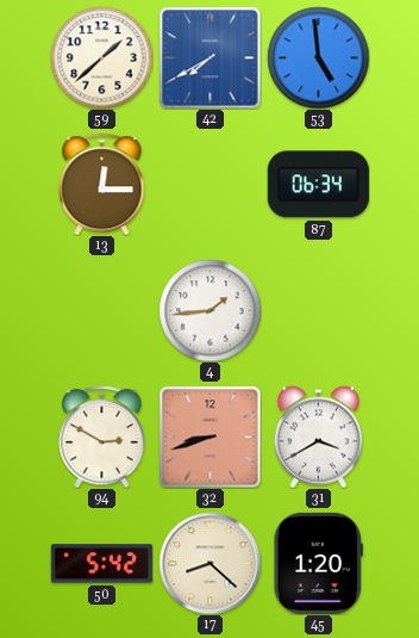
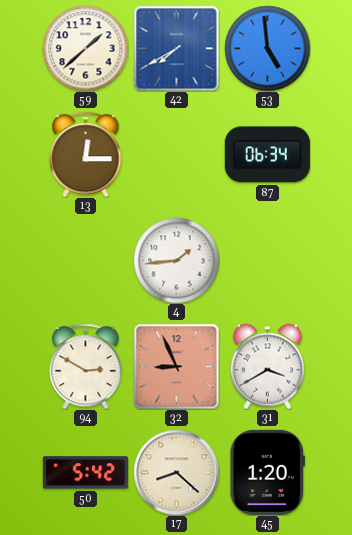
32: 8:42 -> 8:56
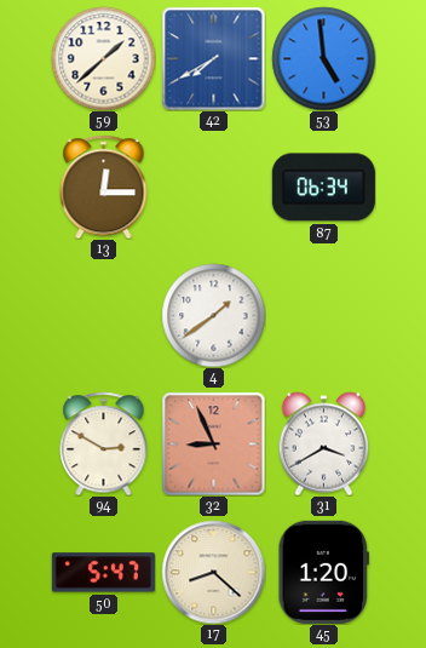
4: 1:44 -> 1:39
50: 5:42 -> 5:47
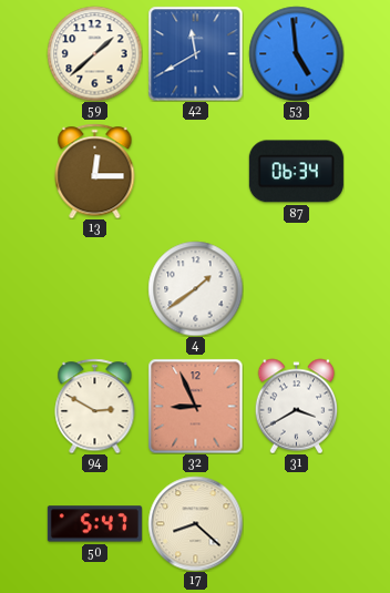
42: 7:40 -> 11:40
45: 1:20 -> none
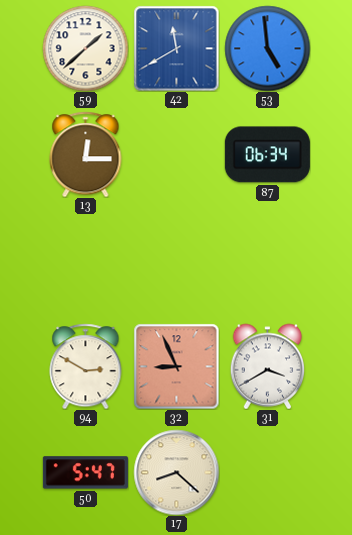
4: 1:39 -> none
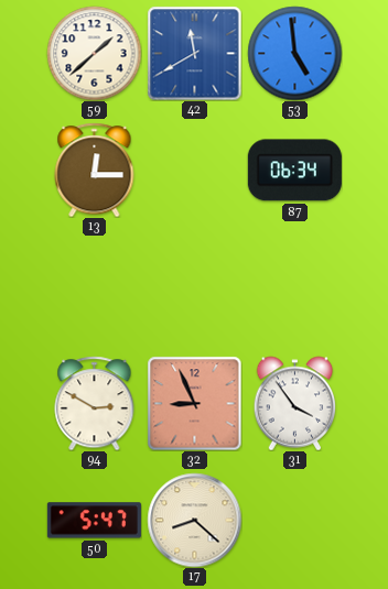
31: 3:40 -> 3:54
